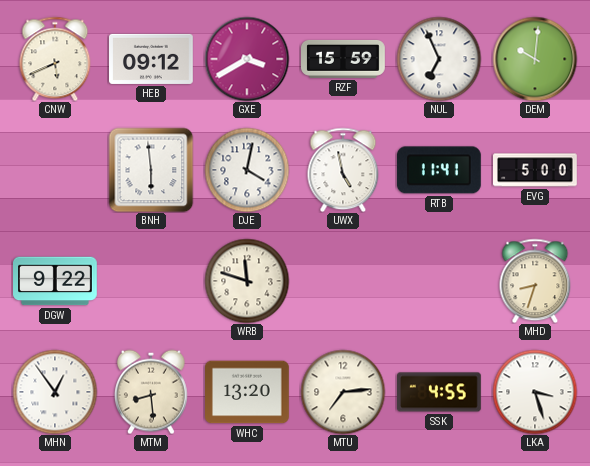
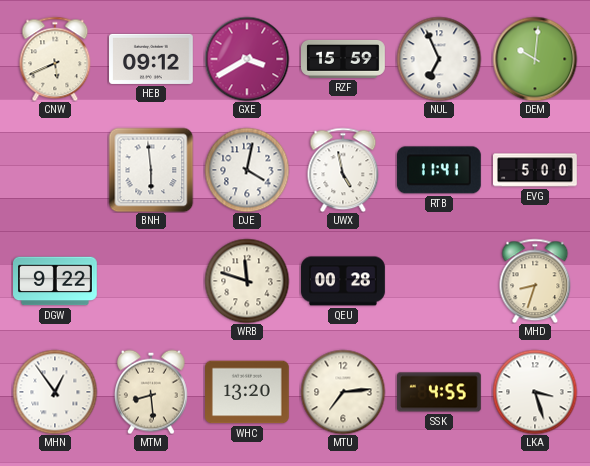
QEU: none -> 00:28
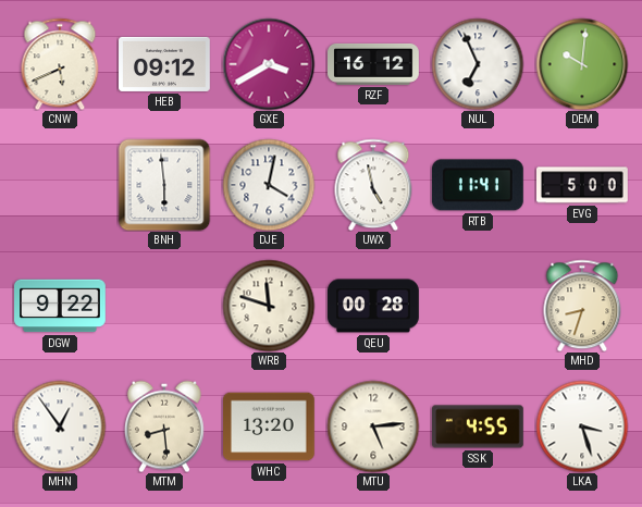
RZF: 15:59 -> 16:12
MTU: 7:14 -> 5:14
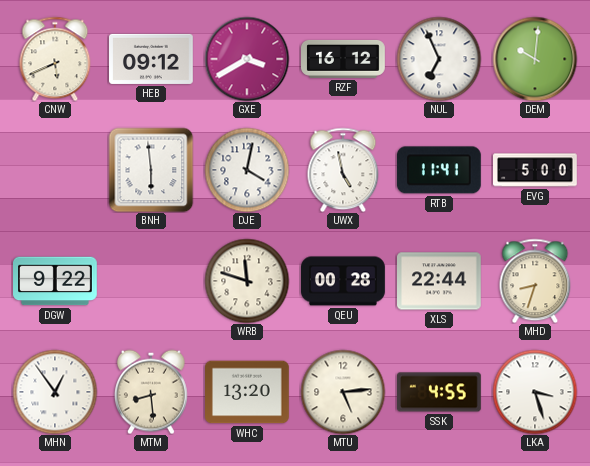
XLS: none -> 22:44
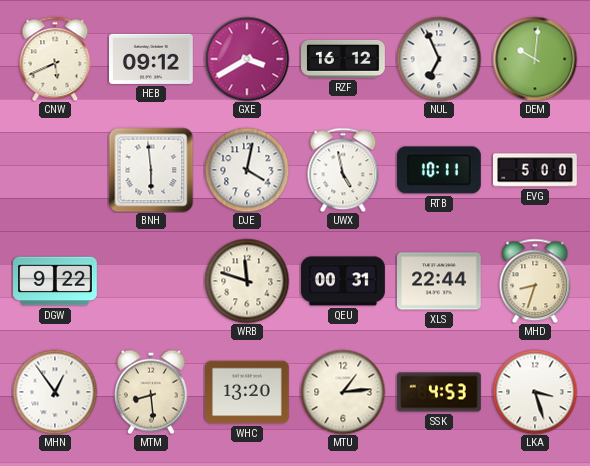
RTB: 11:41 -> 10:11
QEU: 00:28 -> 00:31
MTU: 5:14 -> 1:14
SSK: 4:55 -> 4:53
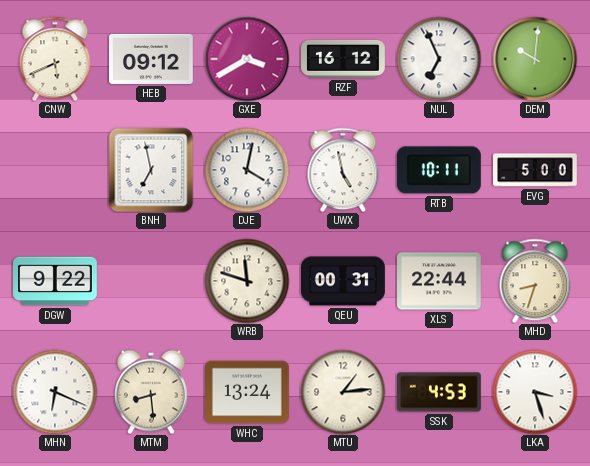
BNH: 5:59 -> 6:58
MHN: 12:54 -> 6:19
WHC: 13:20 -> 13:24
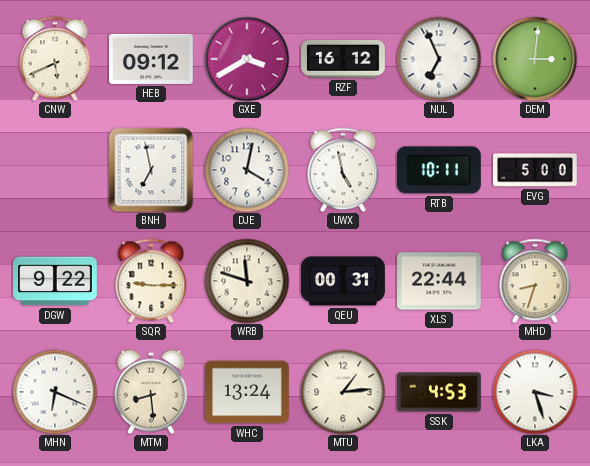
DEM: 10:01 -> 3:01
SQR: none -> 9:15
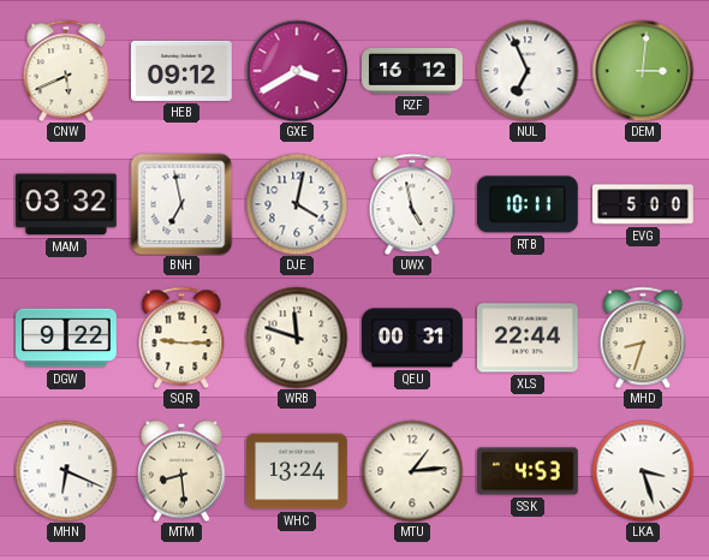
MAM: none -> 03:32
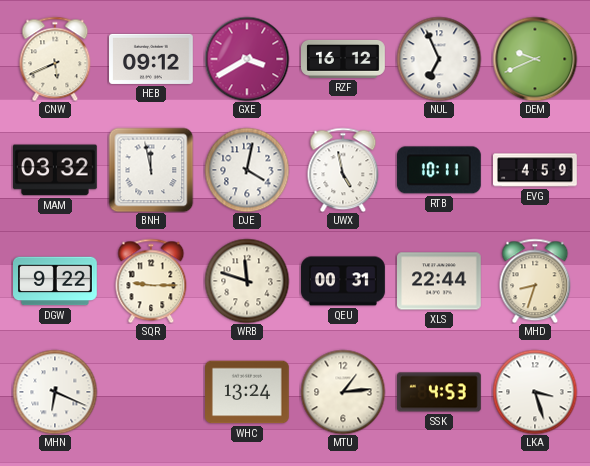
DEM: 3:01 -> 9:41
BNH: 6:58 -> 11:58
EVG: 5:00 -> 4:59
MTM: 8:29 -> none
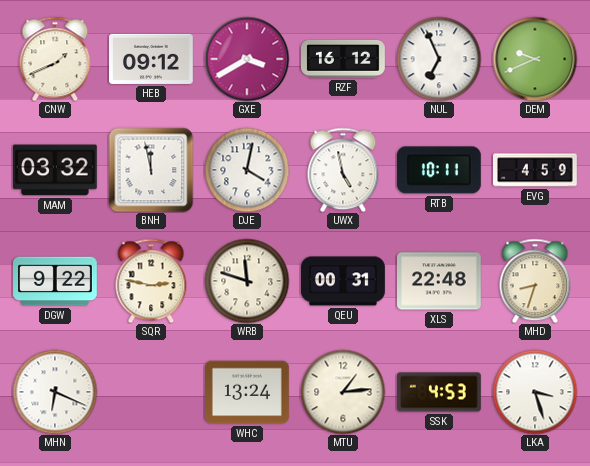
CNW: 5:41 -> 1:41
SQR: 9:15 -> 2:47
XLS: 22:44 -> 22:48
